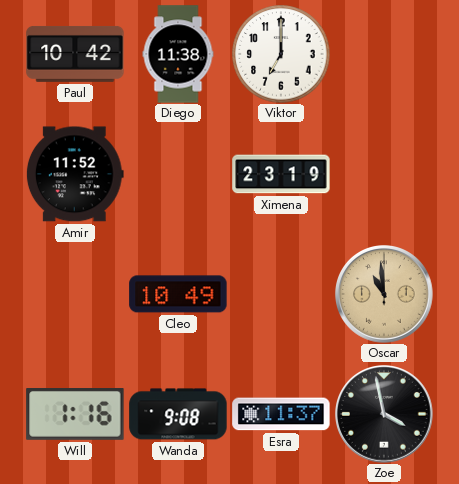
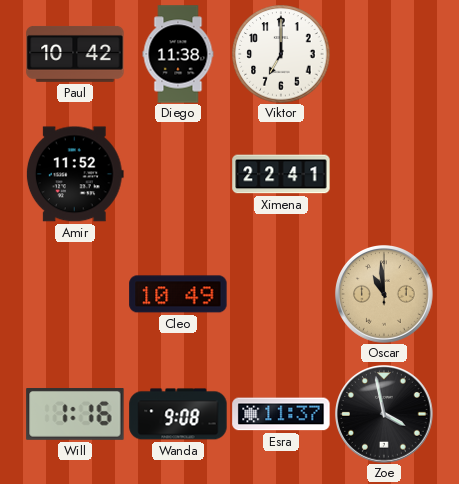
Ximena: 23:19 -> 22:41
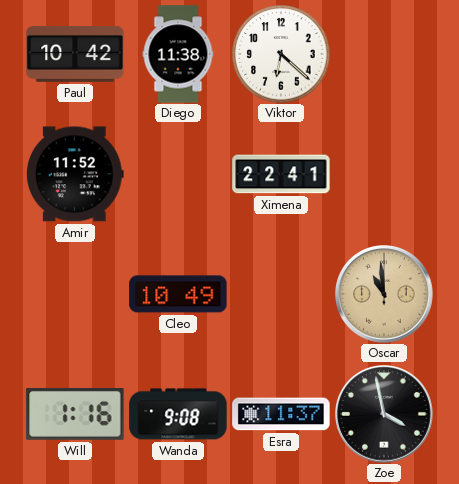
Viktor: 7:00 -> 6:22
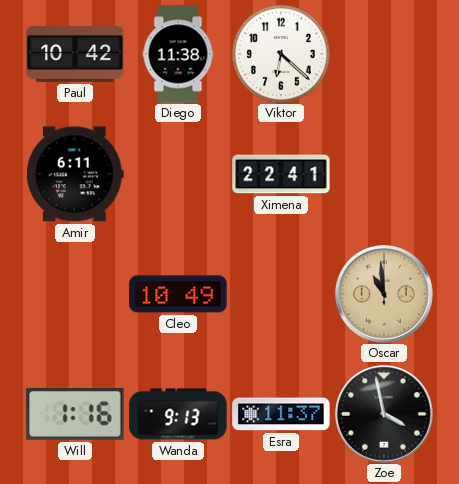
Amir: 11:52 -> 6:11
Wanda: 9:08 -> 9:13
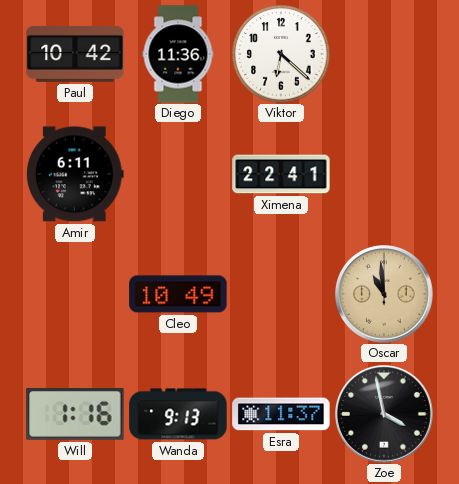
Diego: 11:38 -> 11:36
